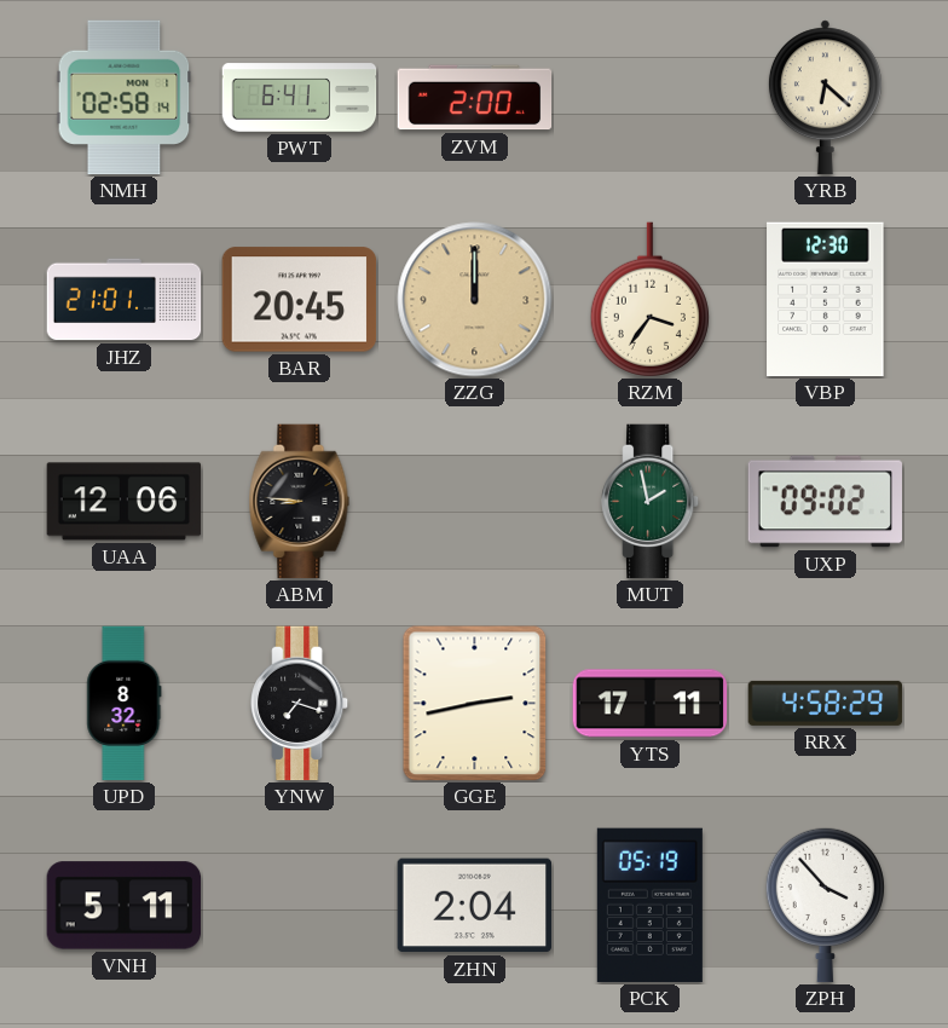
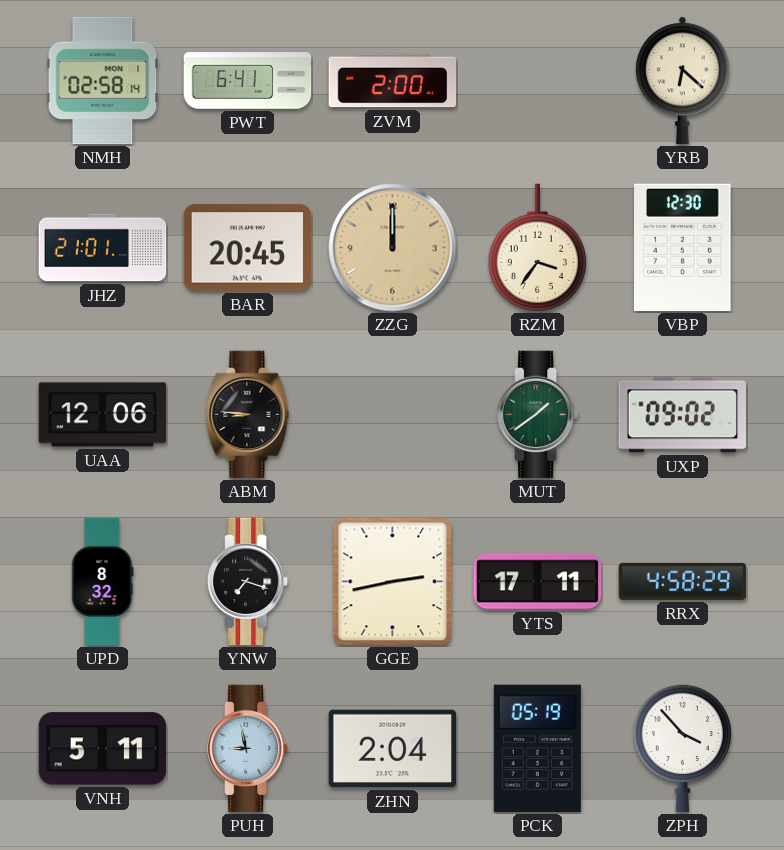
MUT: 1:58 -> 1:39
PUH: none -> 8:58
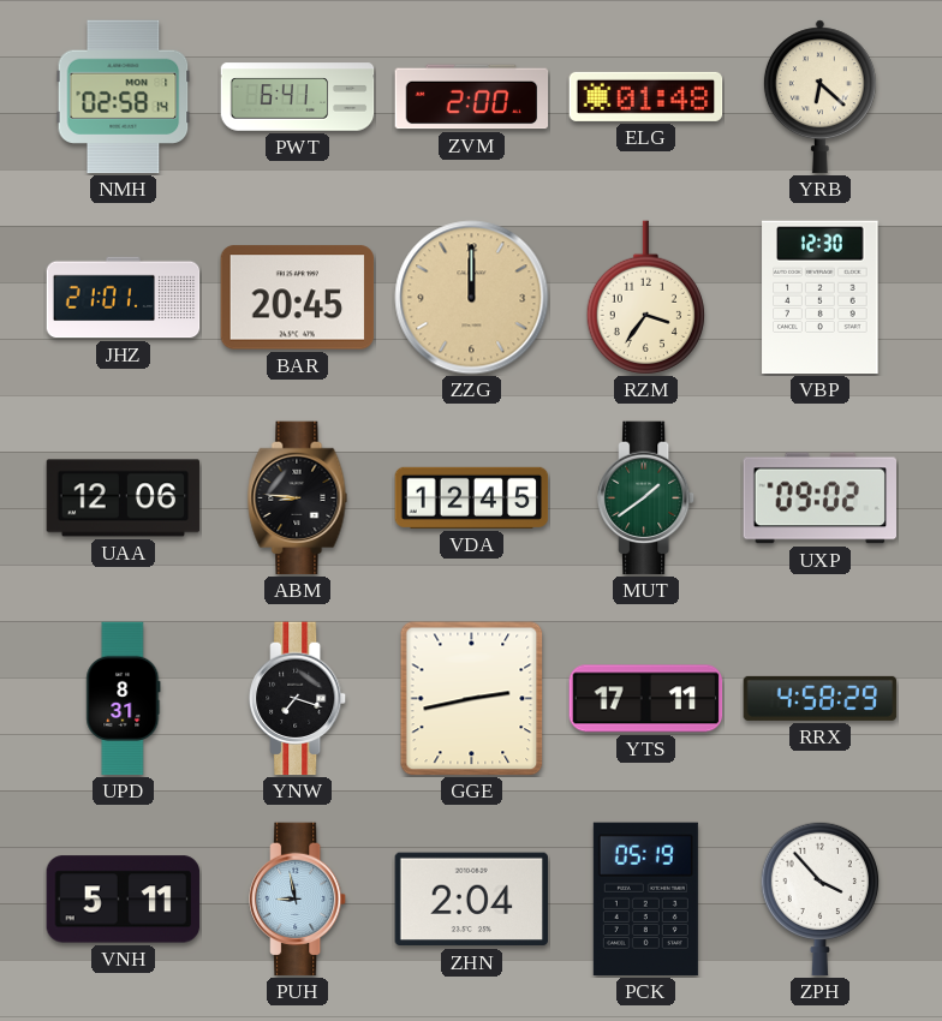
ELG: none -> 01:48
VDA: none -> 12:45
UPD: 8:32 -> 8:31
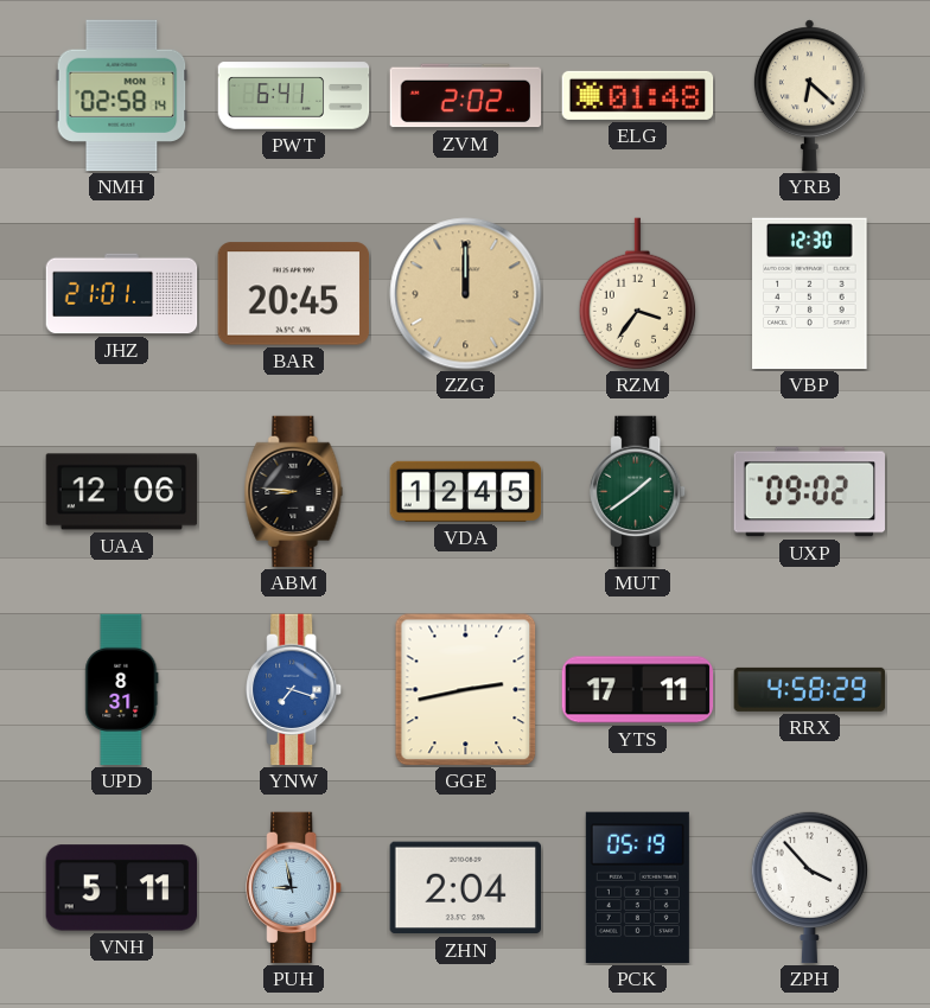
ZVM: 2:00 -> 2:02
YNW dial: black -> blue
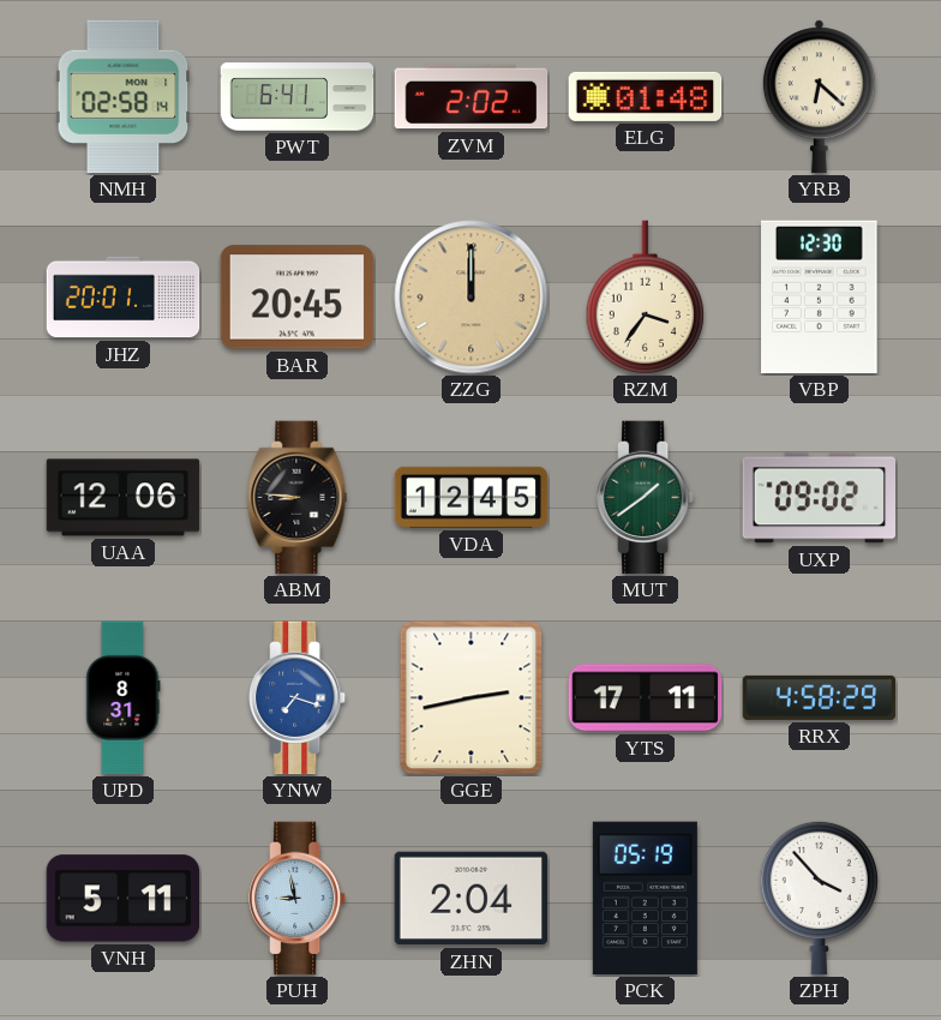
JHZ: 21:01 -> 20:01
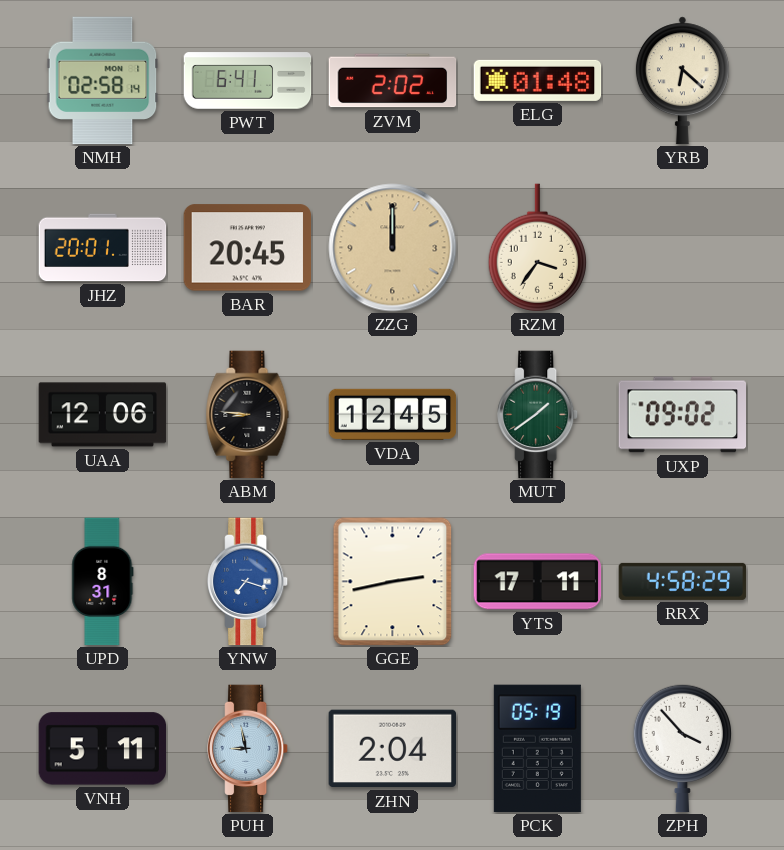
VBP: 12:30 -> none
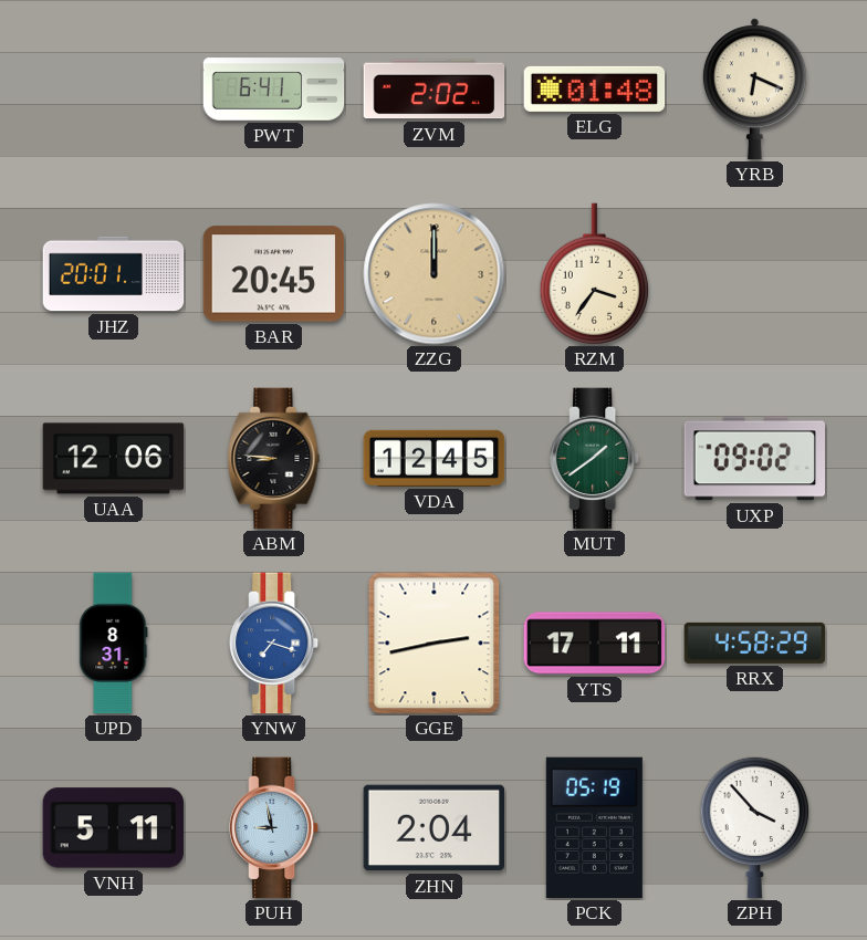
NMH: 02:58 -> none
YRB: 6:22 -> 6:19
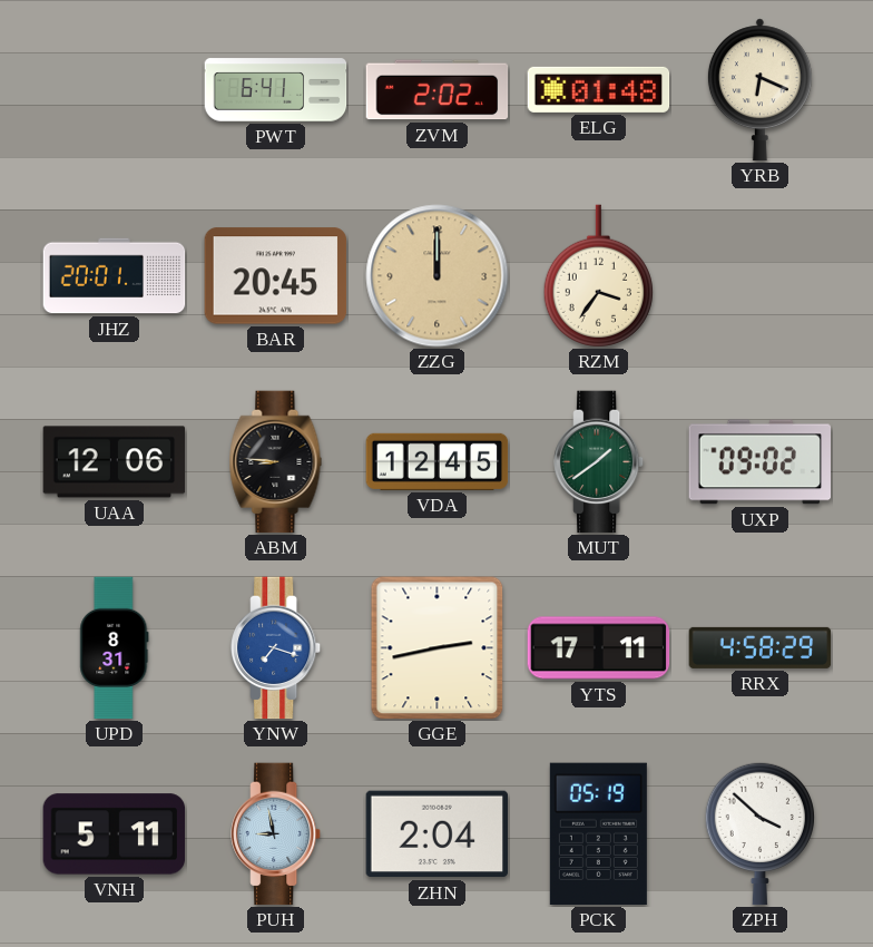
ZPH: 3:53 -> 3:52
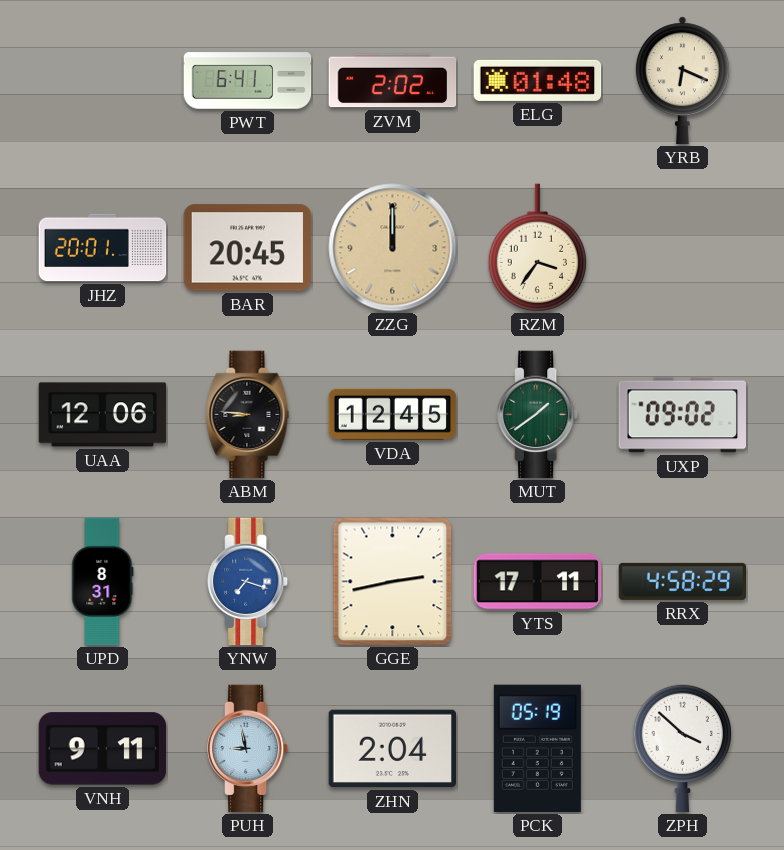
VNH: 5:11 -> 9:11
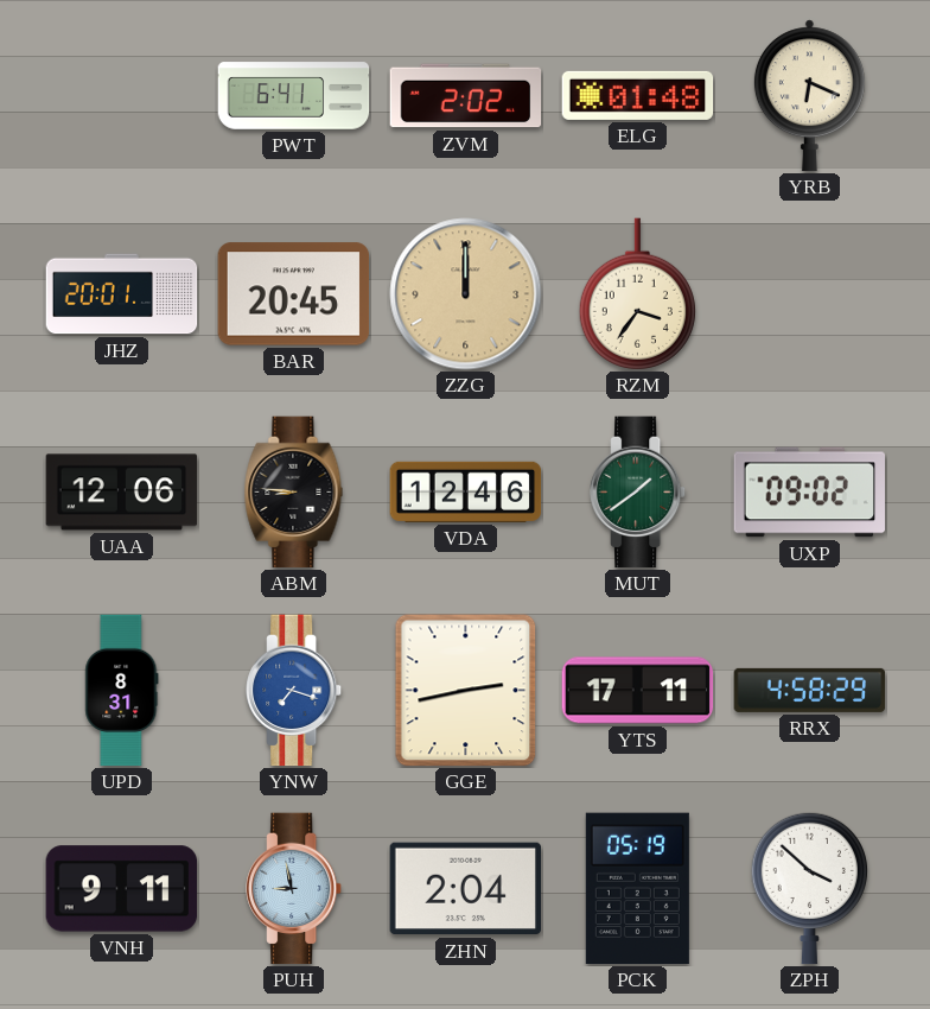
VDA: 12:45 -> 12:46
